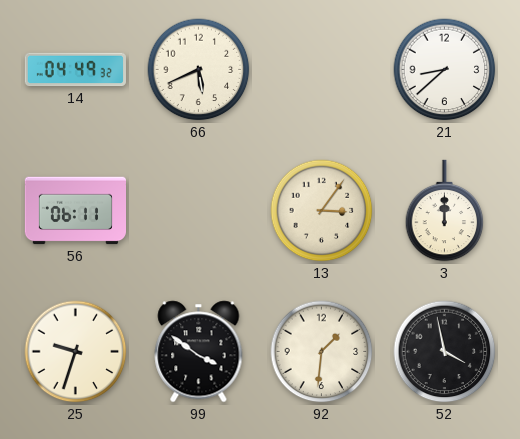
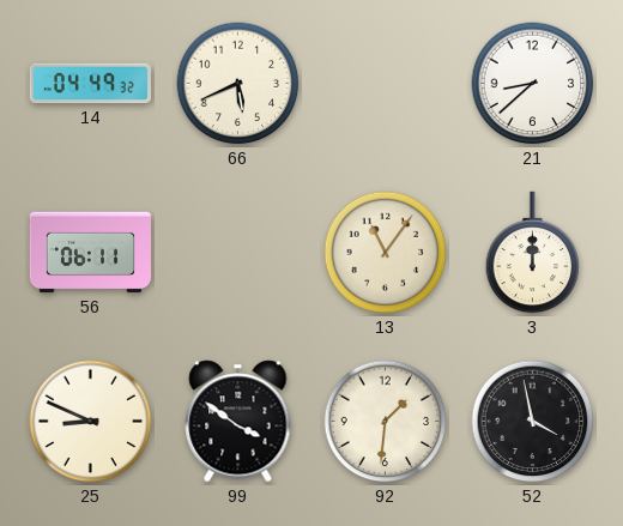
13: 3:06 -> 11:06
25: 9:33 -> 8:49
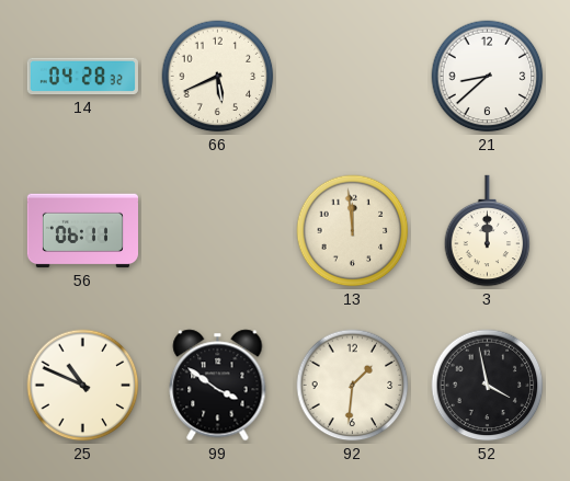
14: 04:49 -> 04:28
13: 11:06 -> 11:59
25: 8:49 -> 10:49
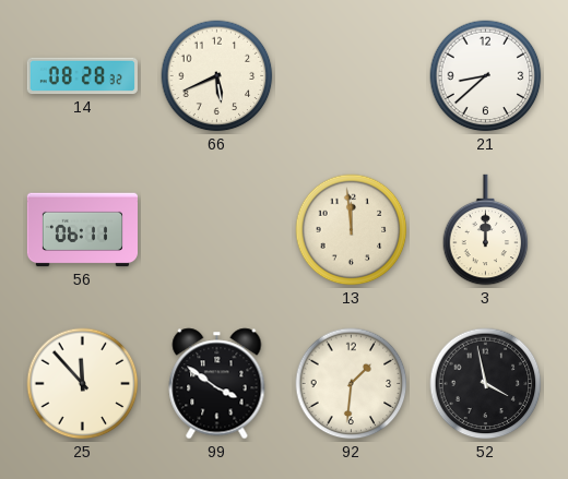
14: 04:28 -> 08:28
25: 10:49 -> 11:53
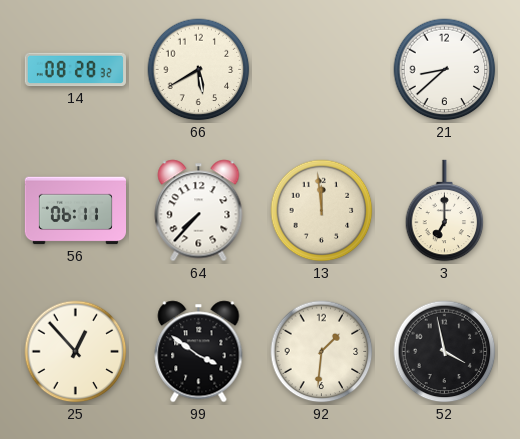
66: 5:41 -> 5:40
64: none -> 7:37
3: 12:00 -> 7:00
25: 11:53 -> 12:53
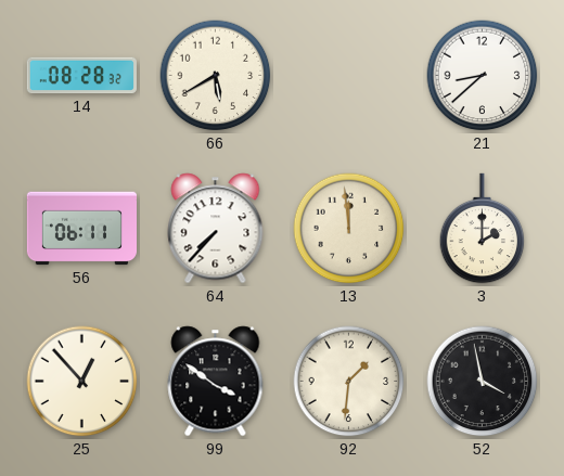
3: 7:00 -> 2:00
